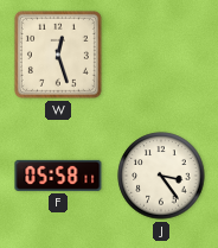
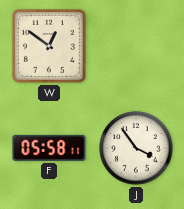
W: 12:27 -> 12:51
J: 3:24 -> 3:54
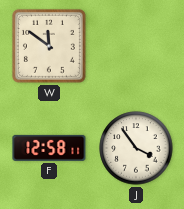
W: 12:51 -> 11:51
F: 05:58 -> 12:58
